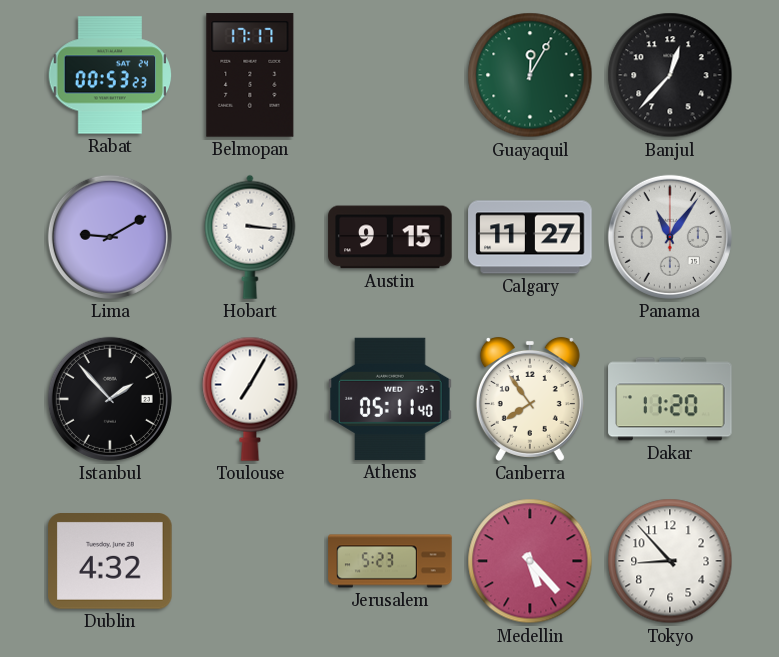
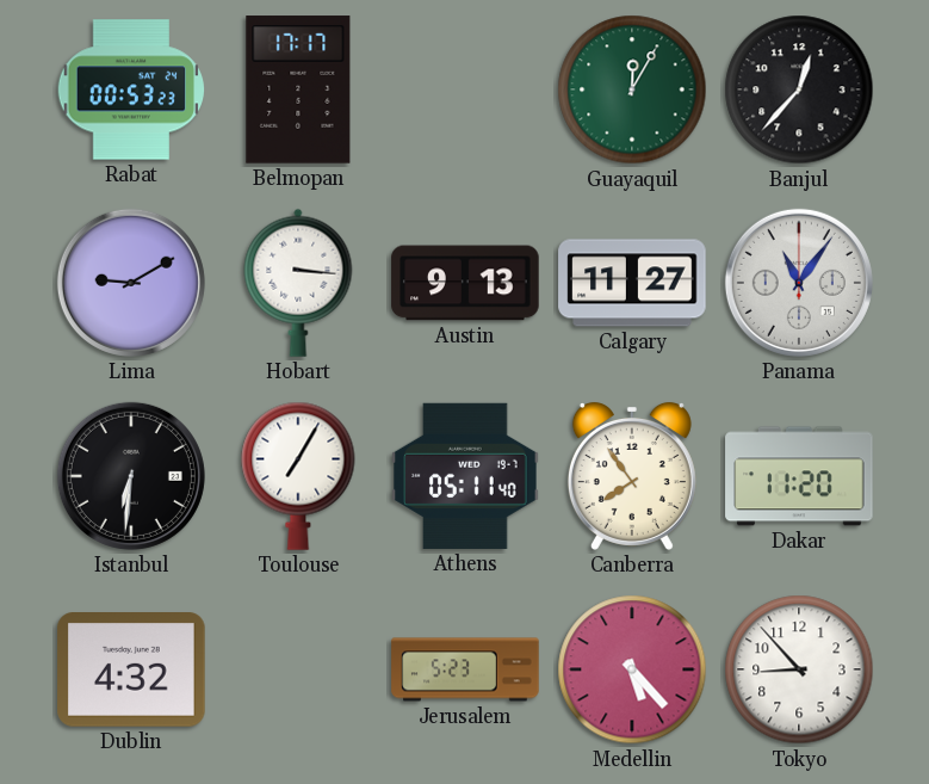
Austin: 9:15 -> 9:13
Istanbul: 1:53 -> 6:31
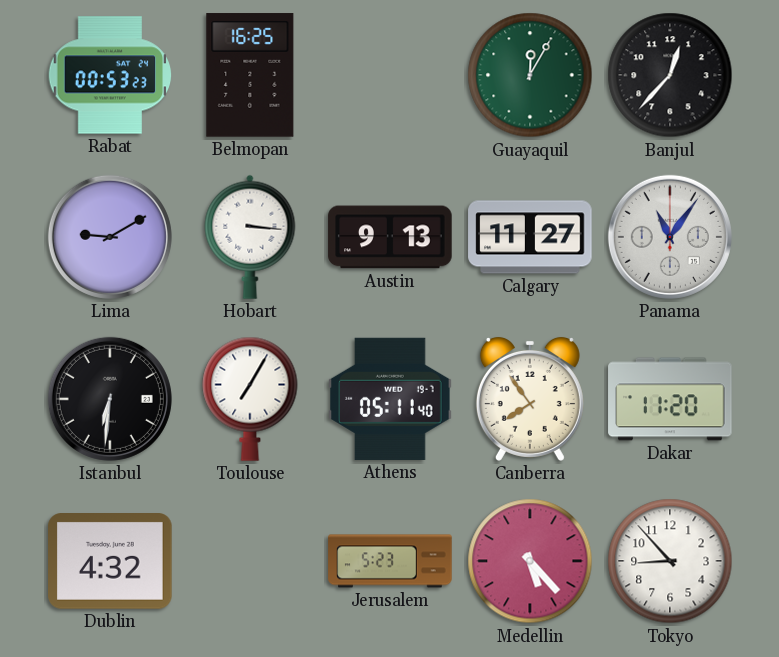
Belmopan: 17:17 -> 16:25
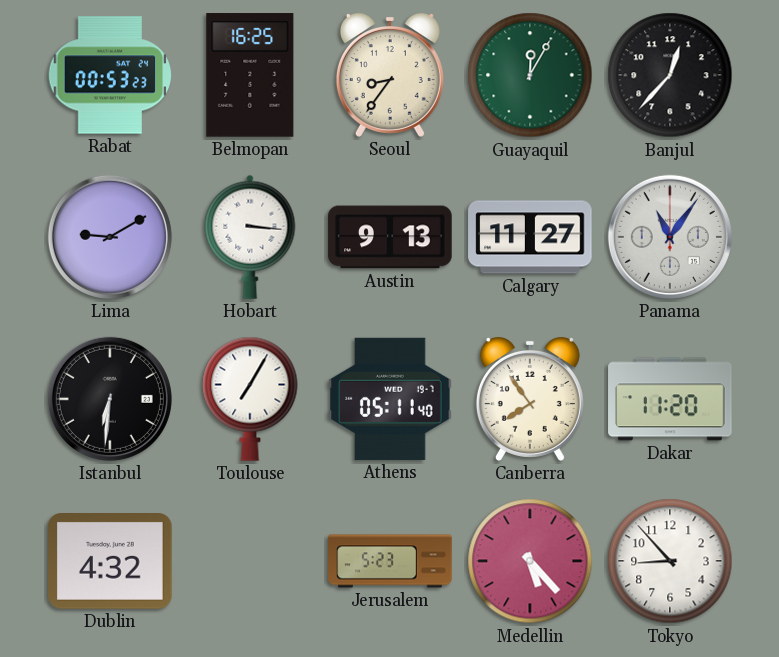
Seoul: none -> 8:36
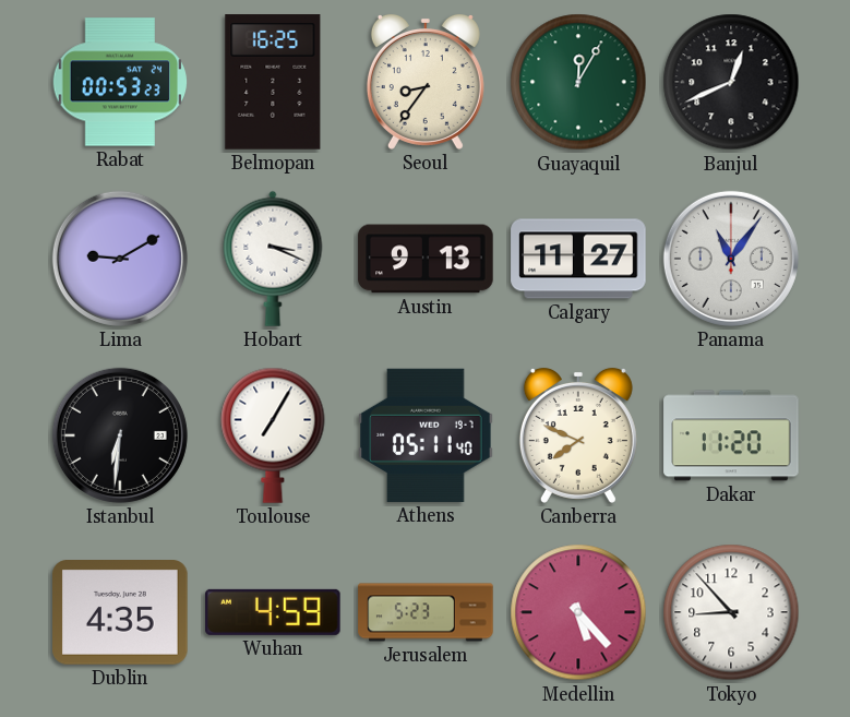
Banjul: 12:37 -> 12:41
Hobart: 3:16 -> 3:19
Canberra: 7:54 -> 7:49
Dublin: 4:32 -> 4:35
Wuhan: none -> 4:59
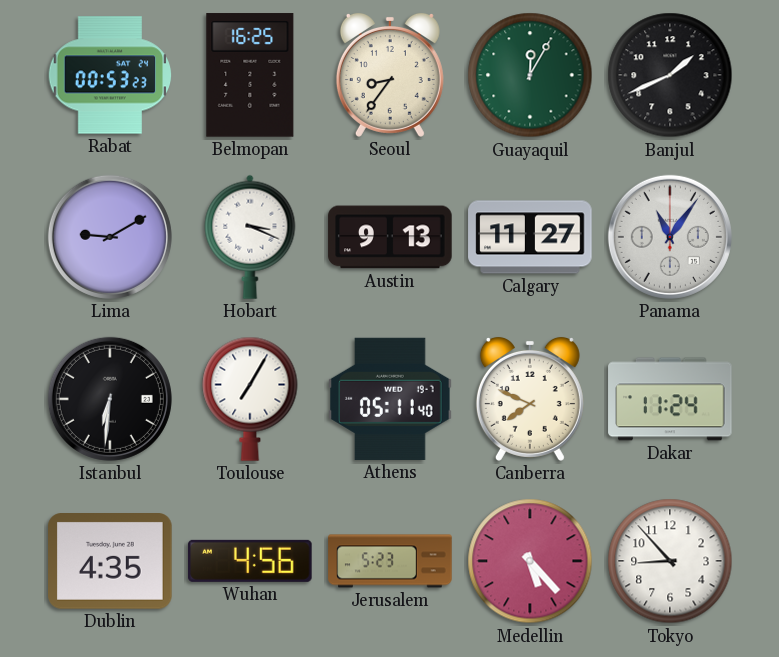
Banjul: 12:41 -> 1:41
Dakar: 11:20 -> 11:24
Wuhan: 4:59 -> 4:56
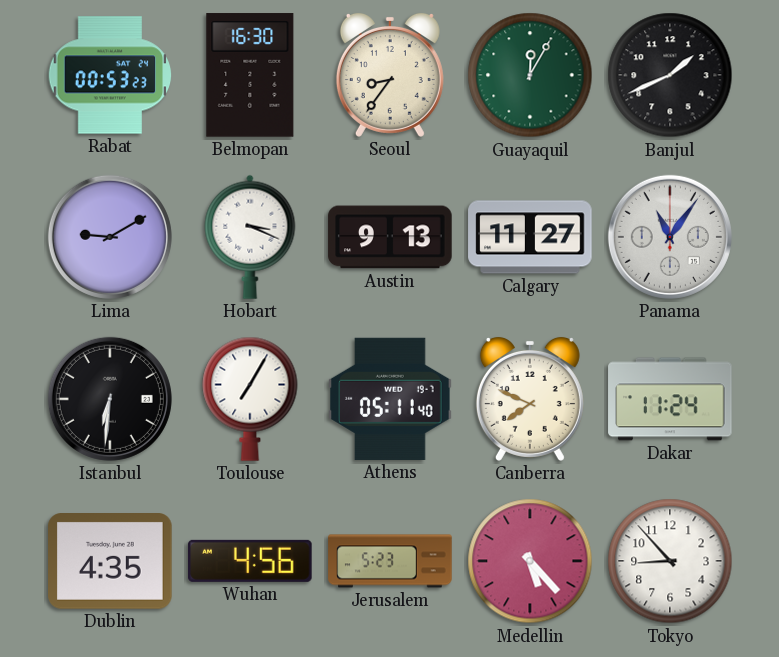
Belmopan: 16:25 -> 16:30
